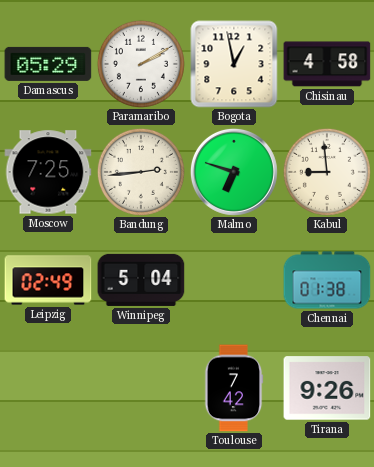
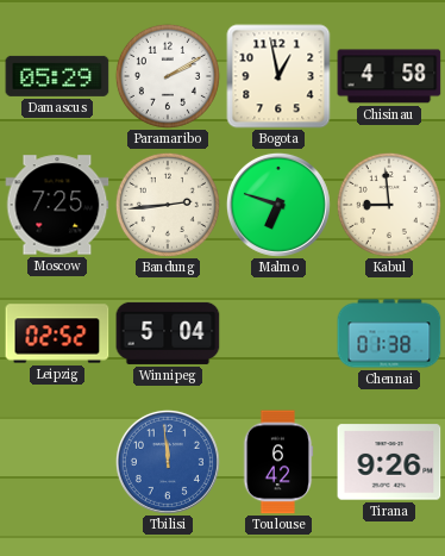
Leipzig: 02:49 -> 02:52
Tbilisi: none -> 11:59
Toulouse: 7:42 -> 6:42
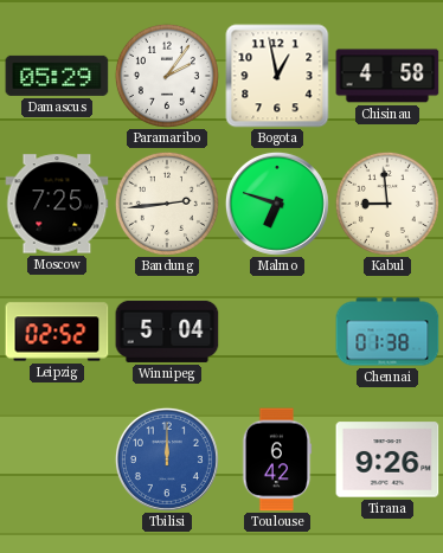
Paramaribo: 2:10 -> 2:06
Tbilisi: 11:59 -> 12:00
